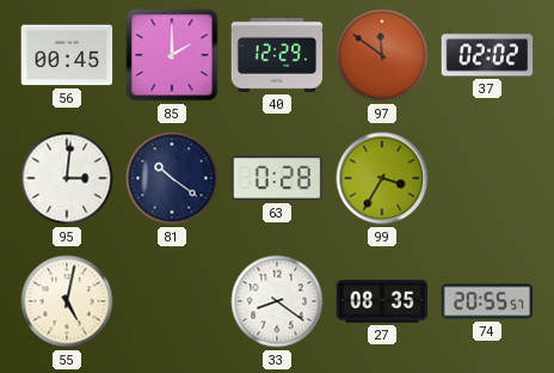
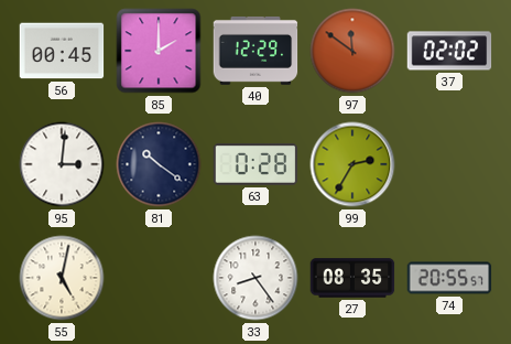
99: 3:35 -> 2:35
33: 8:21 -> 8:24
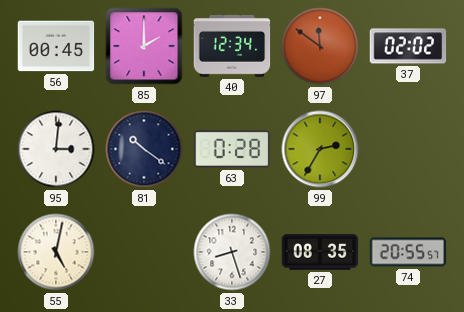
40: 12:29 -> 12:34
33: 8:24 -> 8:27
